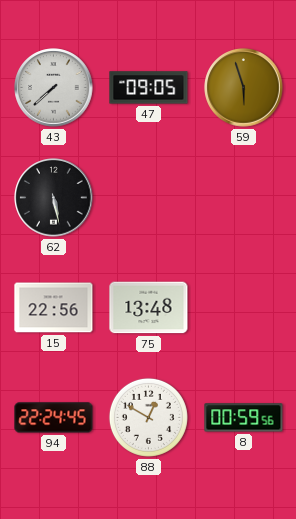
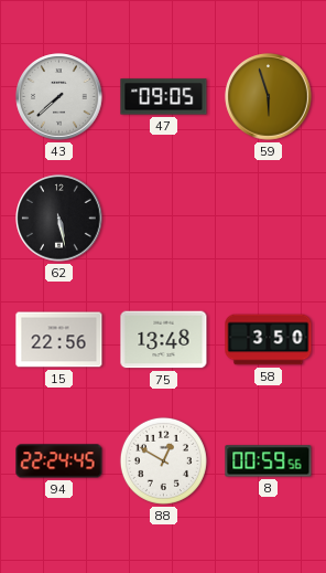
58: none -> 3:50
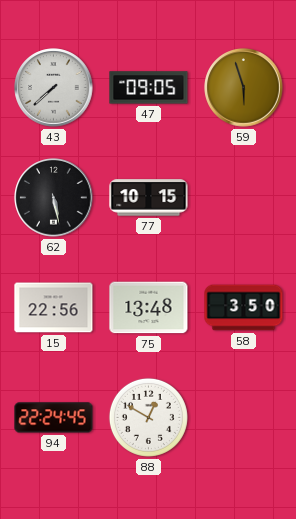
77: none -> 10:15
8: 00:59 -> none
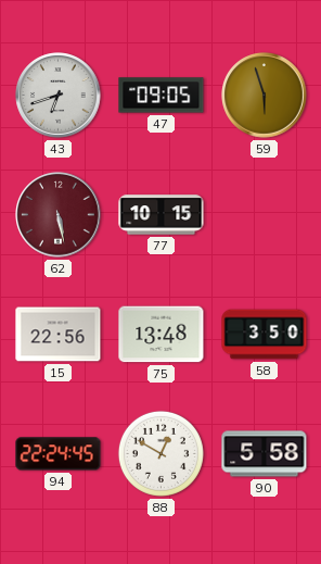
43: 7:38 -> 6:42
62 dial: black -> burgundy
90: none -> 5:58
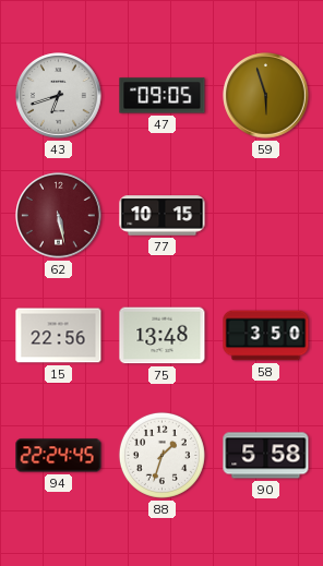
88: 12:50 -> 1:33
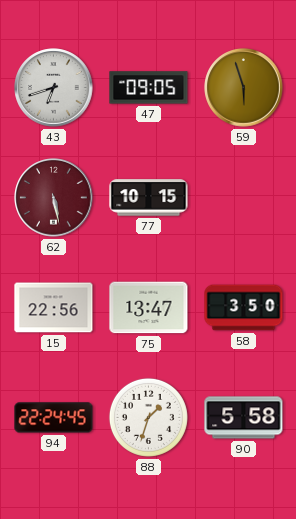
75: 13:48 -> 13:47
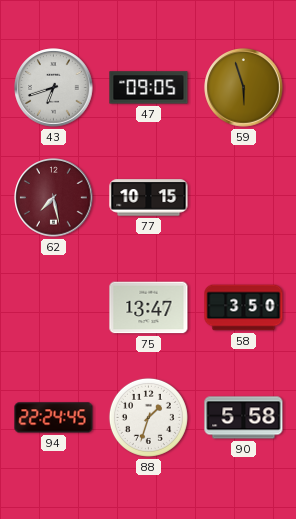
62: 5:28 -> 7:28
15: 22:56 -> none
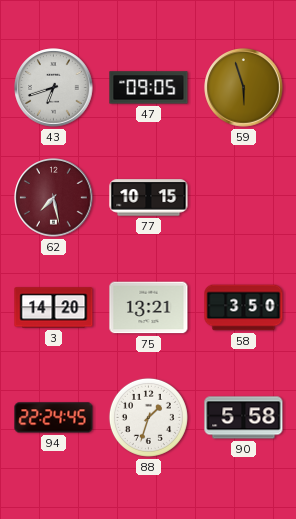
3: none -> 14:20
75: 13:47 -> 13:21
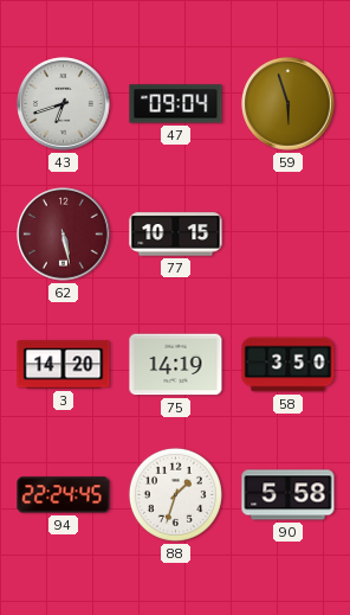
47: 09:05 -> 09:04
62: 7:28 -> 5:28
75: 13:21 -> 14:19
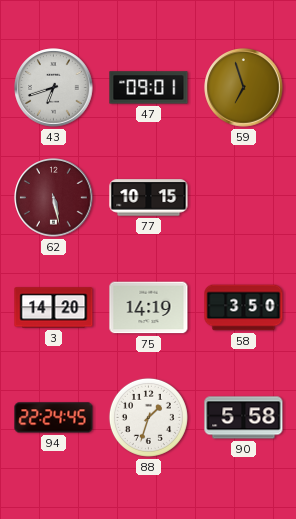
47: 09:04 -> 09:01
59: 5:57 -> 6:57
